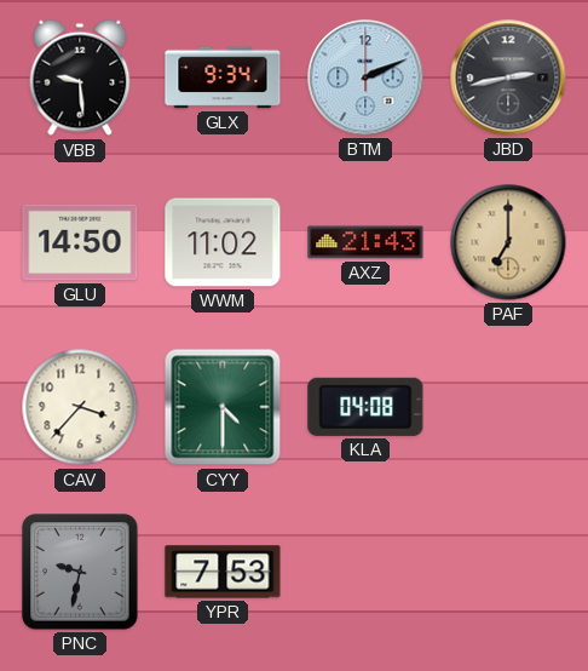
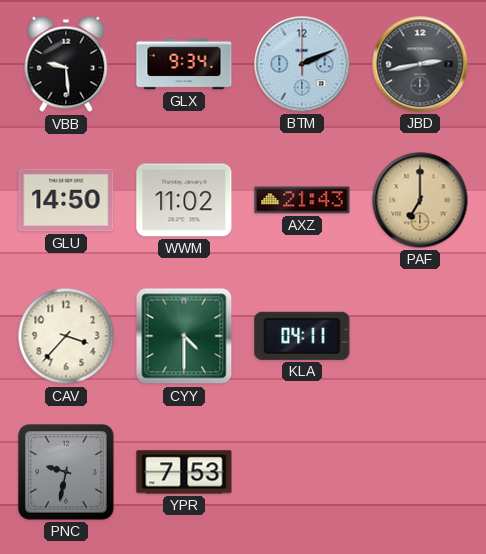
KLA: 04:08 -> 04:11
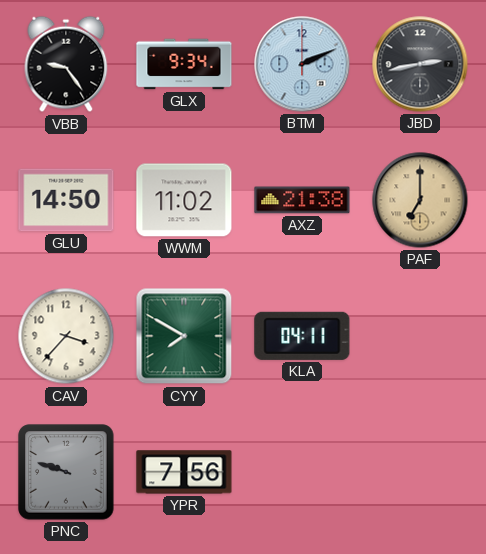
VBB: 9:29 -> 9:24
AXZ: 21:43 -> 21:38
CYY: 4:30 -> 7:50
PNC: 9:32 -> 9:48
YPR: 7:53 -> 7:56
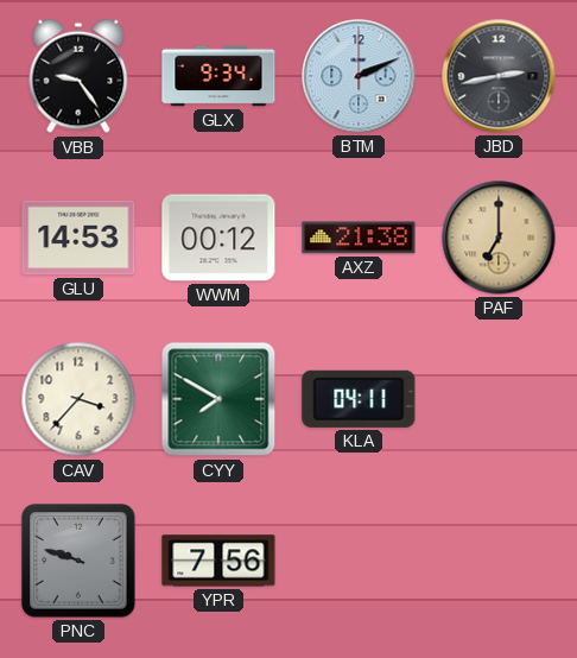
GLU: 14:50 -> 14:53
WWM: 11:02 -> 00:12
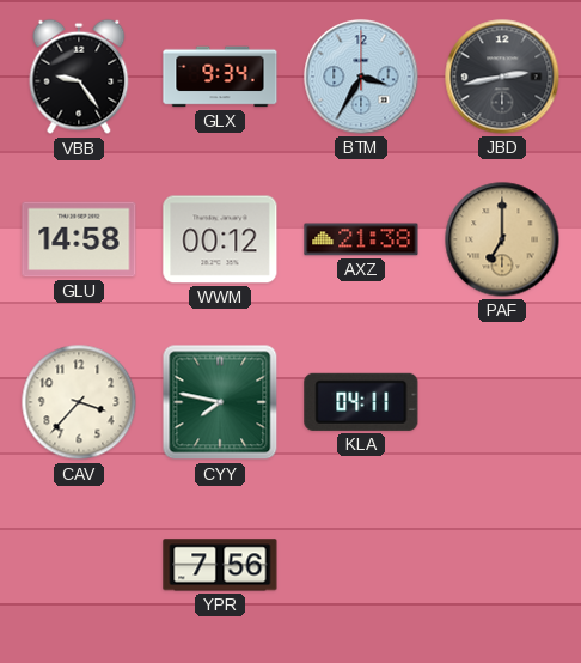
BTM: 2:11 -> 3:35
GLU: 14:53 -> 14:58
CYY: 7:50 -> 7:47
PNC: 9:48 -> none
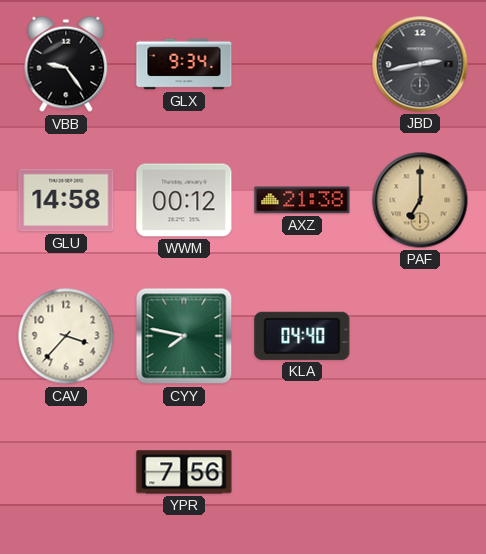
BTM: 3:35 -> none
KLA: 04:11 -> 04:40
